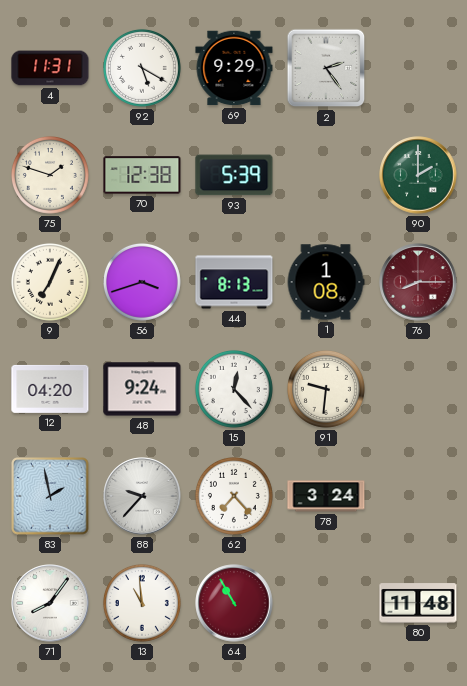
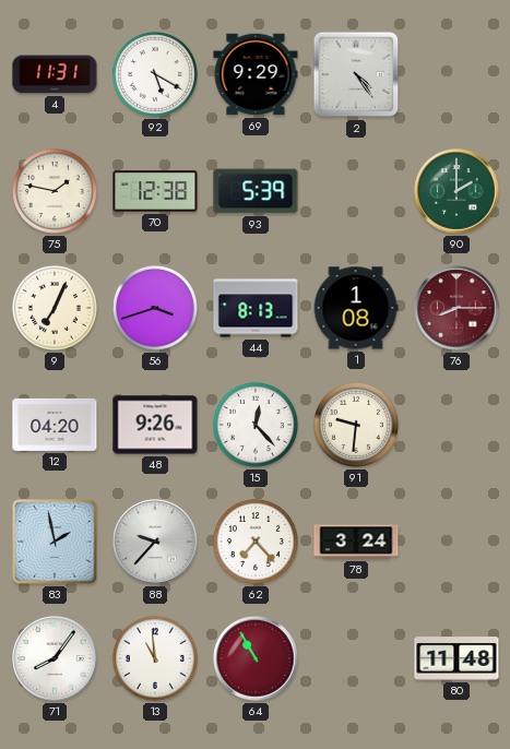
2: 2:24 -> 4:24
75: 1:48 -> 1:47
48: 9:24 -> 9:26
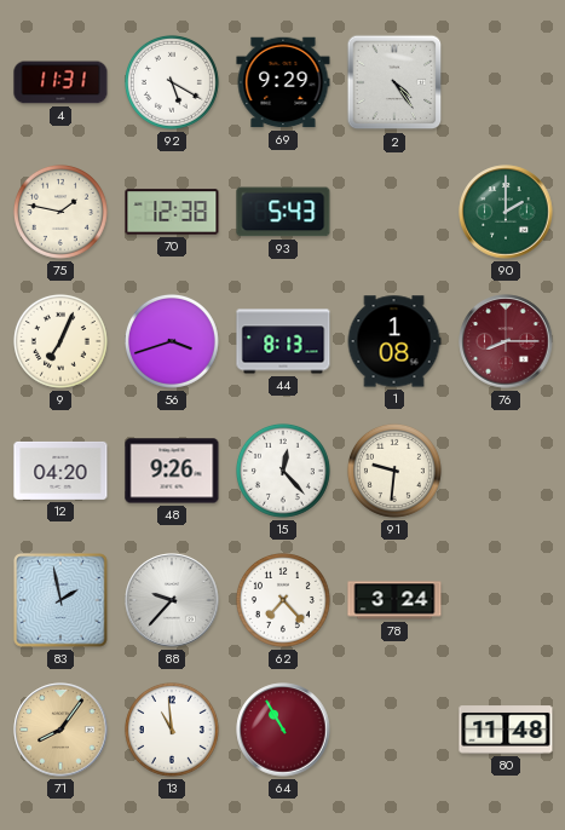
93: 5:39 -> 5:43
71 dial: white -> champagne
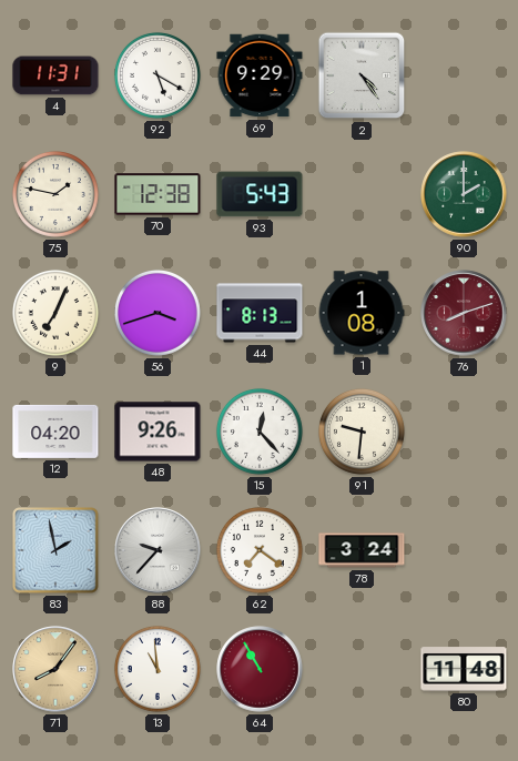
76: 8:15 -> 8:12
62: 7:23 -> 7:21
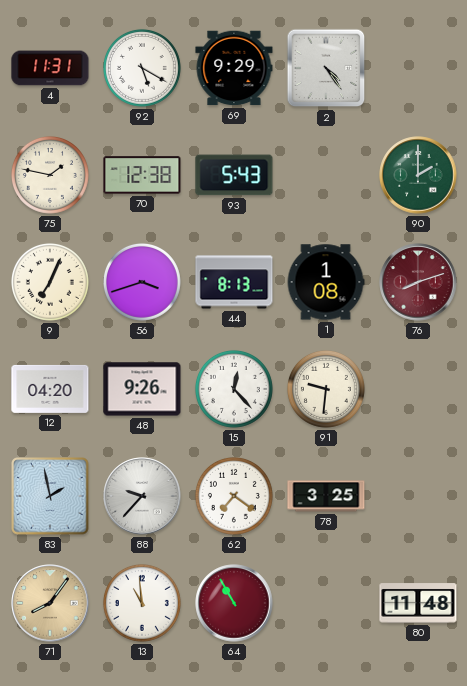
78: 3:24 -> 3:25
